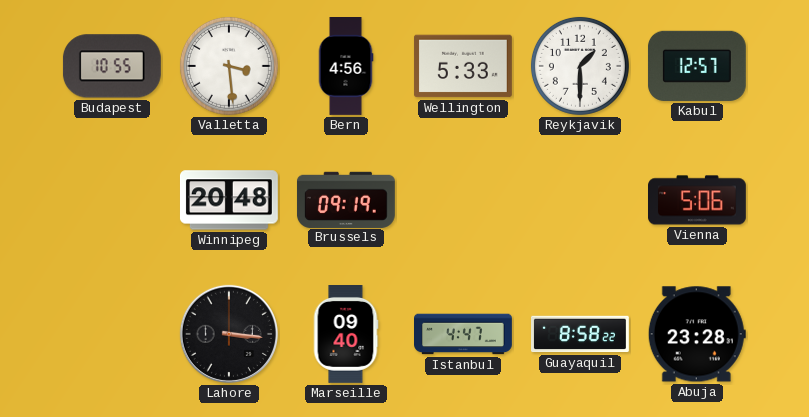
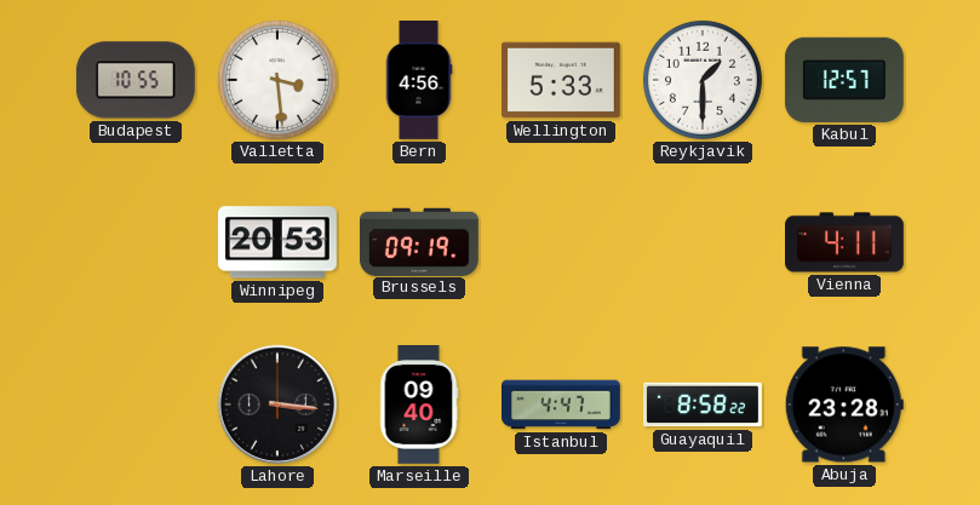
Winnipeg: 20:48 -> 20:53
Vienna: 5:06 -> 4:11
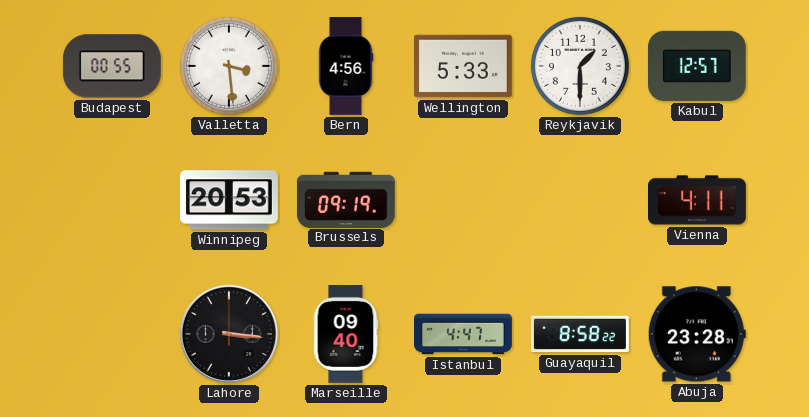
Budapest: 10:55 -> 00:55
